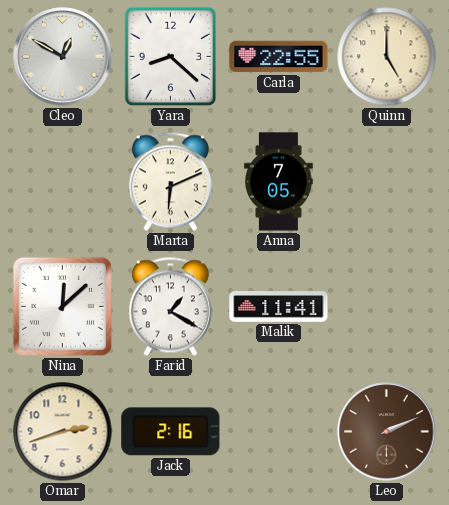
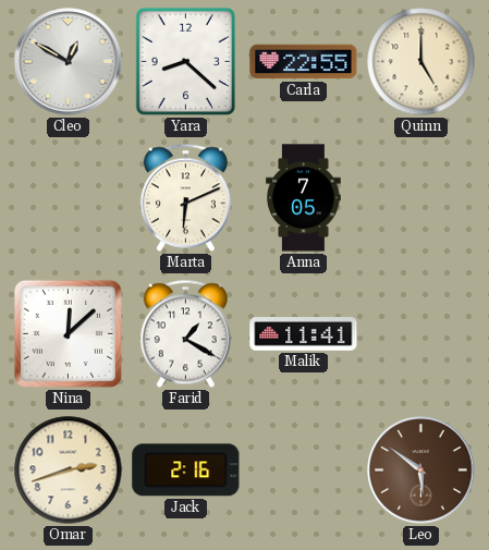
Leo: 2:11 -> 5:51
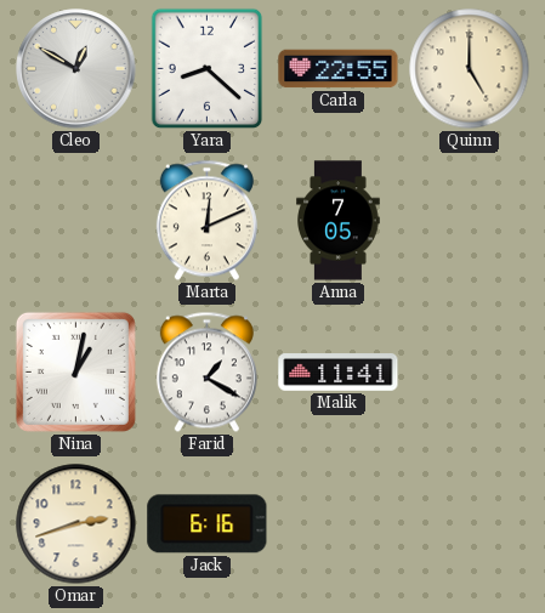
Marta: 6:11 -> 12:11
Nina: 12:08 -> 1:02
Jack: 2:16 -> 6:16
Leo: 5:51 -> none
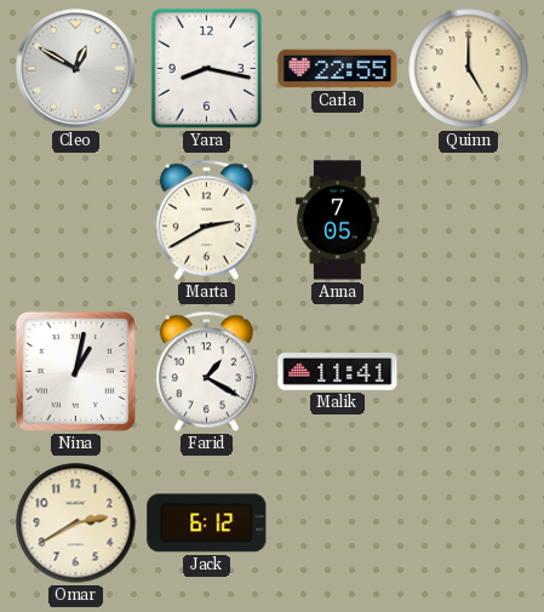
Yara: 8:22 -> 8:17
Marta: 12:11 -> 2:40
Omar: 2:42 -> 2:40
Jack: 6:16 -> 6:12
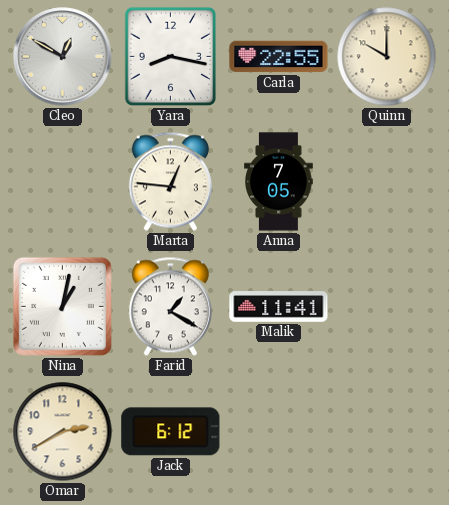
Quinn: 5:00 -> 10:00
Marta: 2:40 -> 12:46
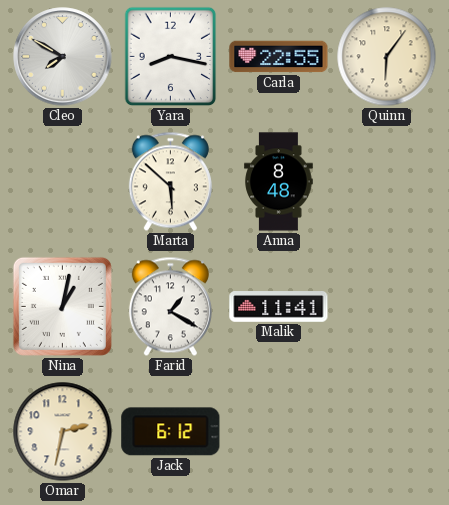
Cleo: 12:50 -> 7:50
Quinn: 10:00 -> 6:06
Marta: 12:46 -> 5:52
Anna: 7:05 -> 8:48
Omar: 2:40 -> 2:32
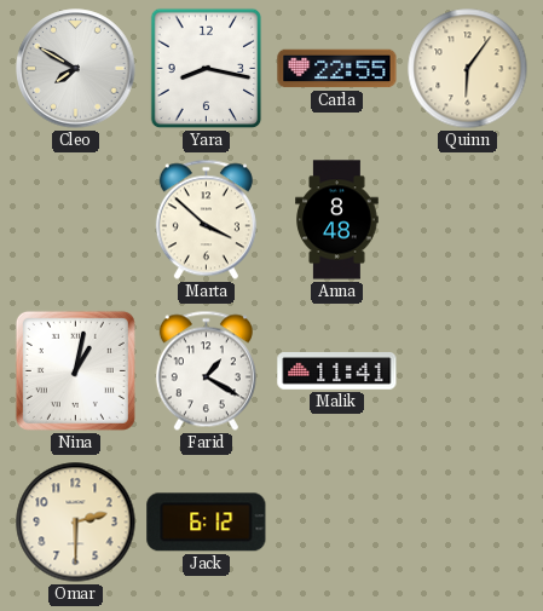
Marta: 5:52 -> 3:52
Omar: 2:32 -> 2:30
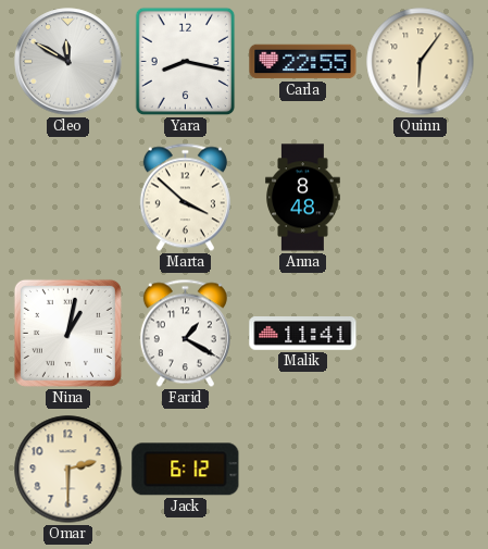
Cleo: 7:50 -> 11:50
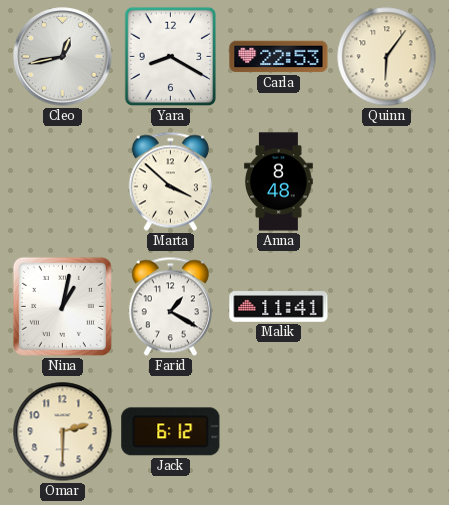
Cleo: 11:50 -> 12:43
Yara: 8:17 -> 8:20
Carla: 22:55 -> 22:53
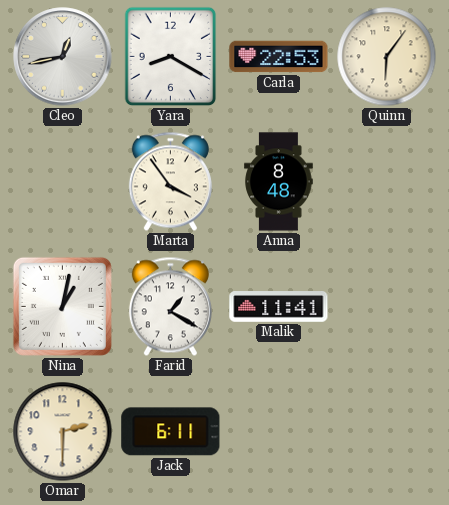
Marta: 3:52 -> 3:54
Jack: 6:12 -> 6:11
